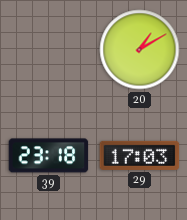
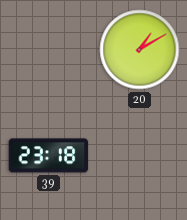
29: 17:03 -> none
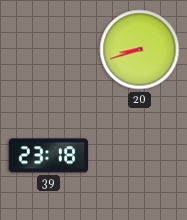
20: 1:10 -> 8:42
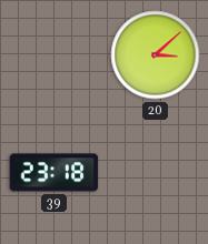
20: 8:42 -> 3:08
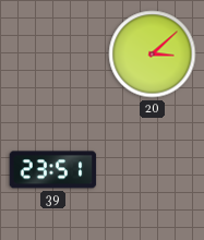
39: 23:18 -> 23:51
